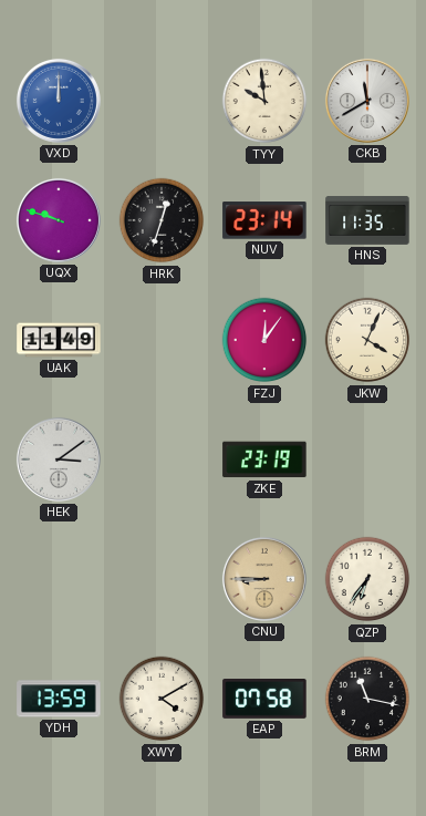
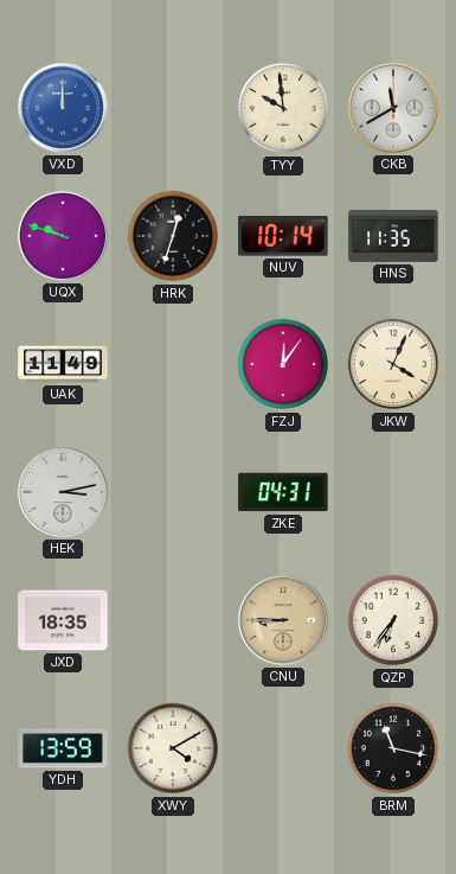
NUV: 23:14 -> 10:14
HEK: 3:09 -> 3:13
ZKE: 23:19 -> 04:31
JXD: none -> 18:35
EAP: 07:58 -> none
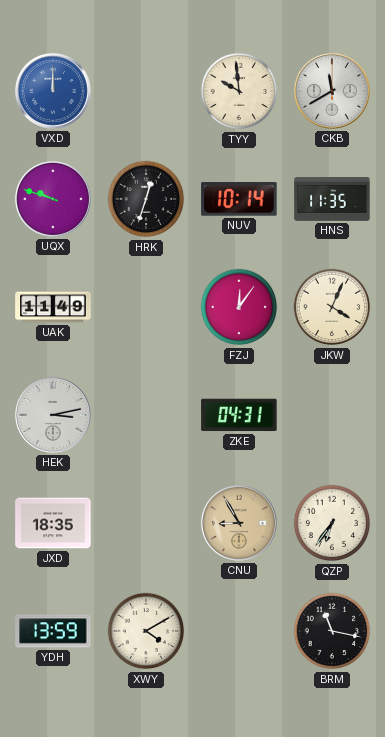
CNU: 8:45 -> 8:55
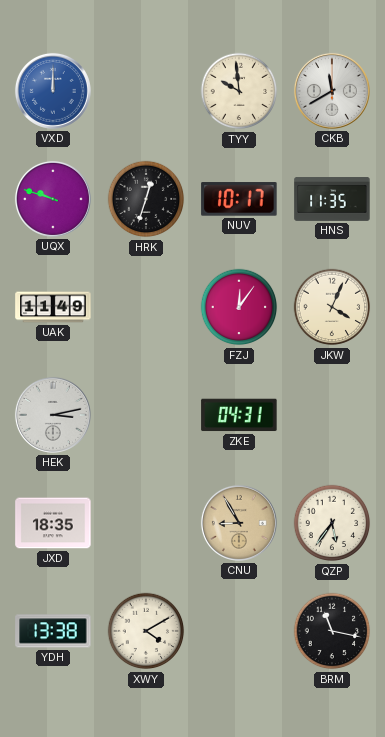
NUV: 10:14 -> 10:17
QZP: 6:36 -> 5:36
YDH: 13:59 -> 13:38
